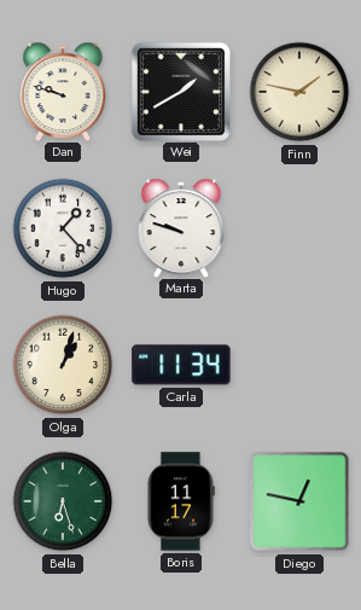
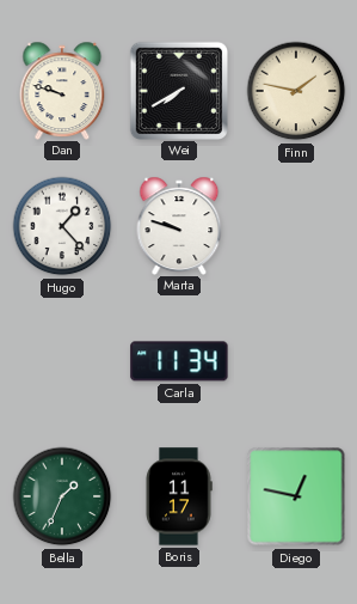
Wei: 1:40 -> 7:40
Olga: 1:03 -> none
Bella: 6:27 -> 1:34
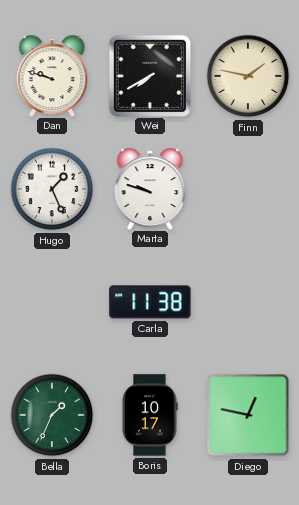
Hugo: 1:23 -> 1:26
Carla: 11:34 -> 11:38
Boris: 11:17 -> 10:17
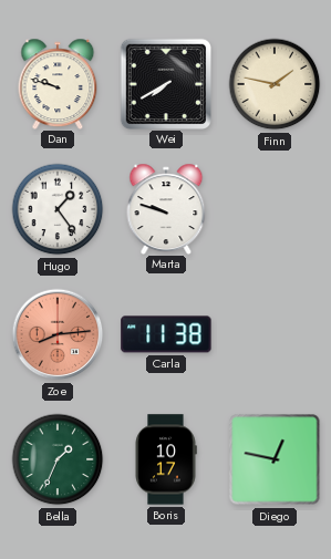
Hugo: 1:26 -> 1:24
Zoe: none -> 8:14
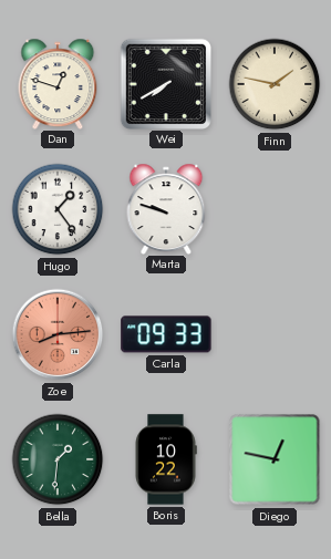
Dan: 9:48 -> 12:48
Carla: 11:38 -> 09:33
Bella: 1:34 -> 1:31
Boris: 10:17 -> 10:22
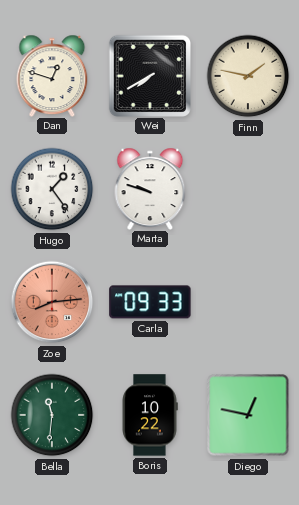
Bella: 1:31 -> 11:31
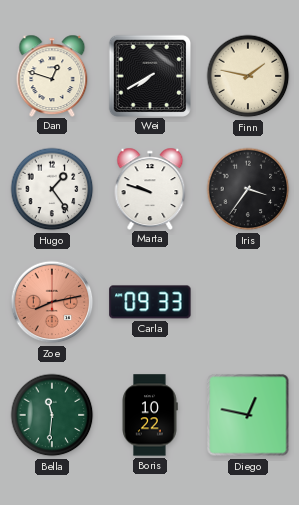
Iris: none -> 3:36
Zoe: 8:14 -> 8:13
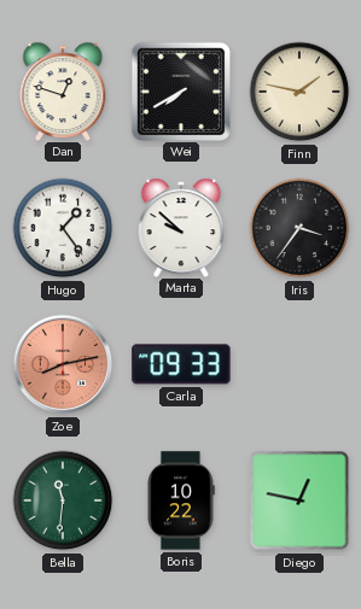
Marta: 9:48 -> 9:52
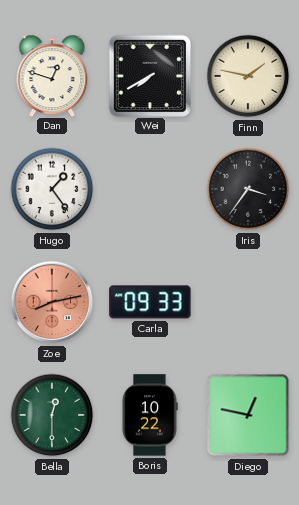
Marta: 9:52 -> none
Bella: 11:31 -> 12:30
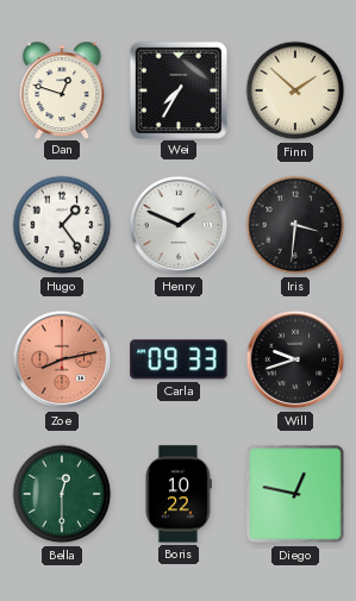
Wei: 7:40 -> 7:35
Finn: 1:47 -> 1:52
Henry: none -> 1:49
Iris: 3:36 -> 3:31
Will: none -> 9:42
